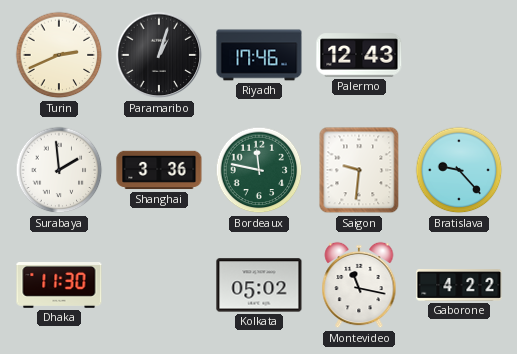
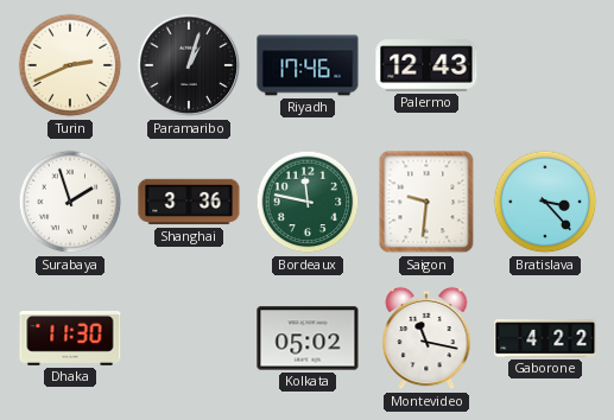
Surabaya: 1:59 -> 1:57
Bratislava: 9:23 -> 3:23
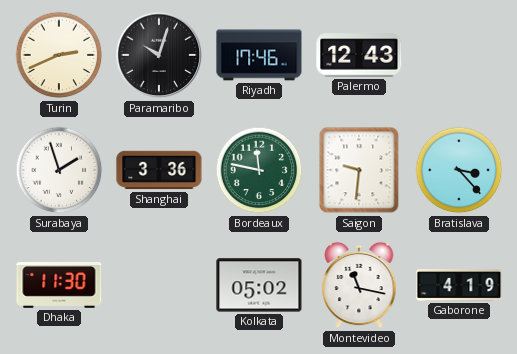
Paramaribo: 1:03 -> 10:03
Gaborone: 4:22 -> 4:19
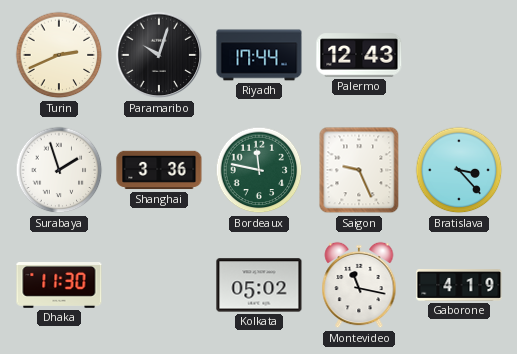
Riyadh: 17:46 -> 17:44
Saigon: 9:31 -> 9:26
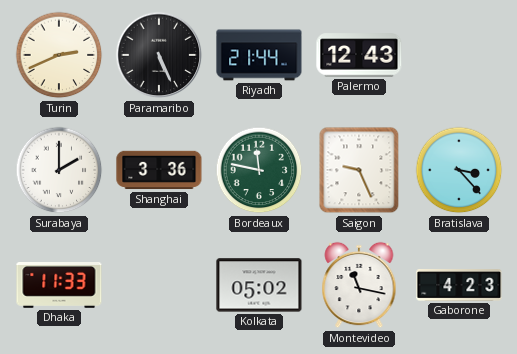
Paramaribo: 10:03 -> 5:26
Riyadh: 17:44 -> 21:44
Surabaya: 1:57 -> 2:00
Dhaka: 11:30 -> 11:33
Gaborone: 4:19 -> 4:23
